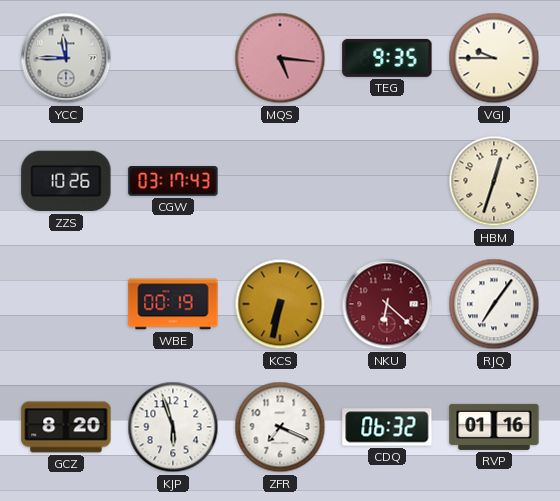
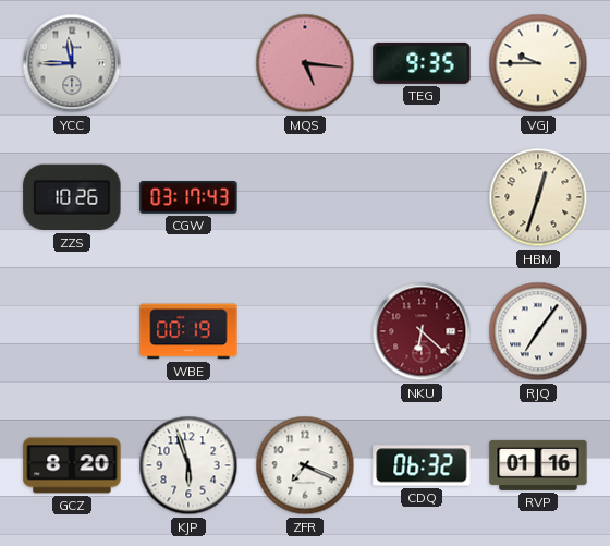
KCS: 6:32 -> none
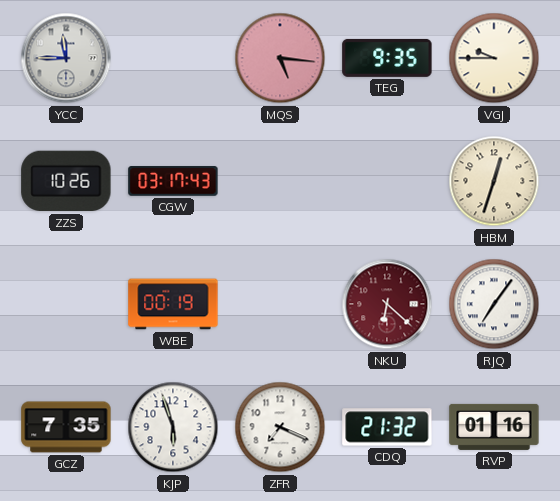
GCZ: 8:20 -> 7:35
CDQ: 06:32 -> 21:32
